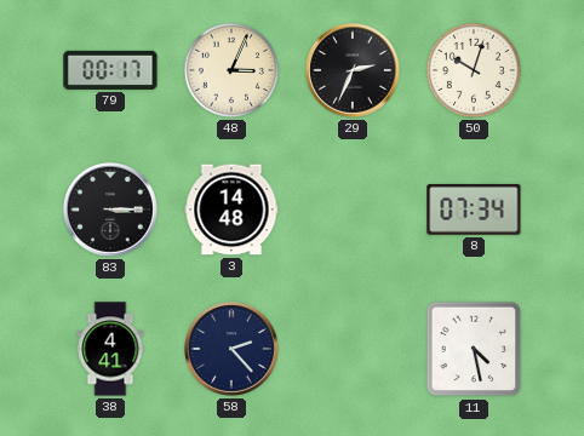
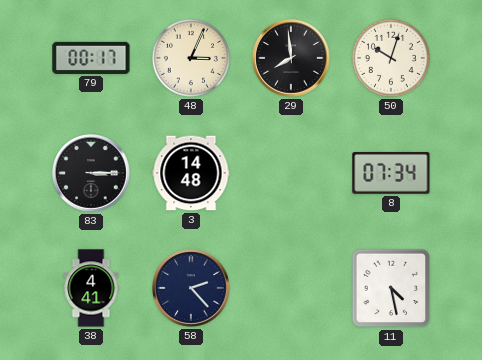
29: 2:34 -> 7:59
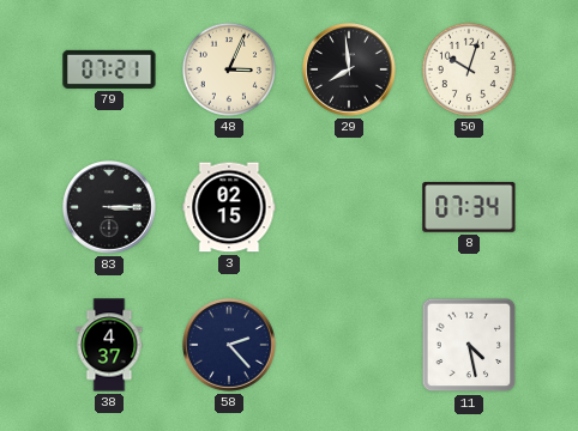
79: 00:17 -> 07:21
3: 14:48 -> 02:15
38: 4:41 -> 4:37
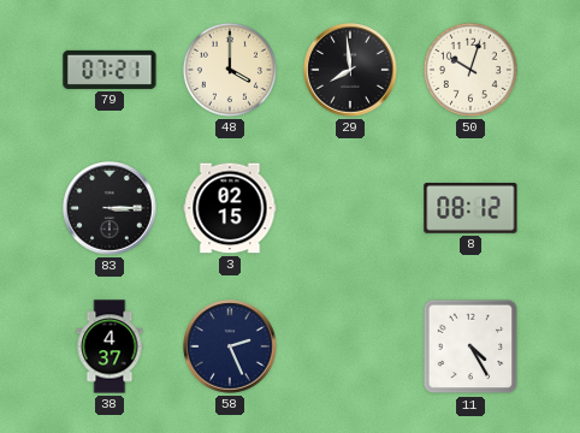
48: 3:04 -> 4:00
8: 07:34 -> 08:12
58: 2:23 -> 2:26
11: 4:28 -> 4:25
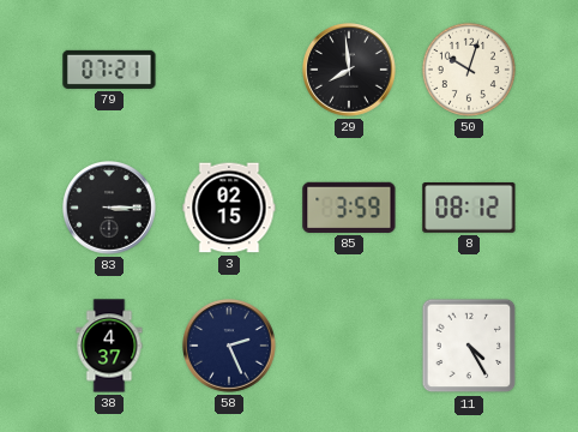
48: 4:00 -> none
85: none -> 3:59
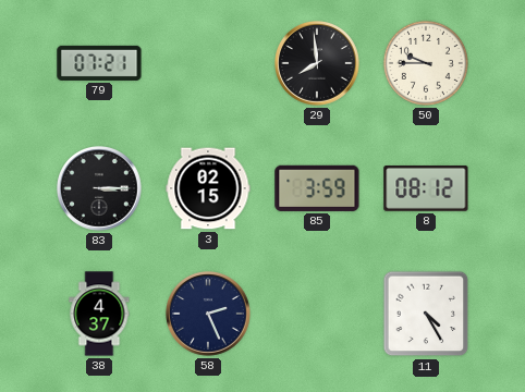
50: 10:03 -> 9:45
